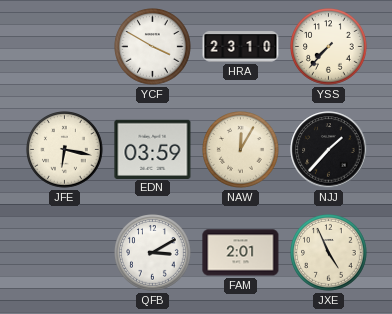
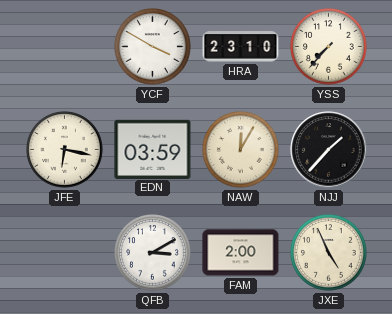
FAM: 2:01 -> 2:00
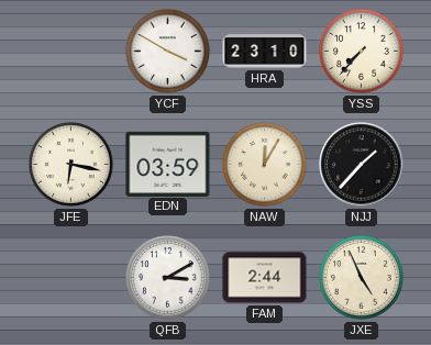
FAM: 2:00 -> 2:44
